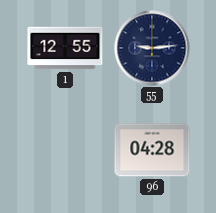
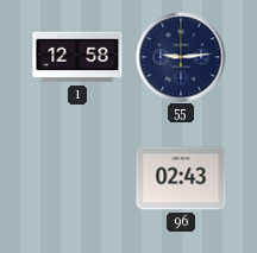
1: 12:55 -> 12:58
96: 04:28 -> 02:43
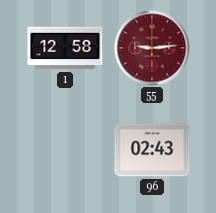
55 dial: navy -> burgundy
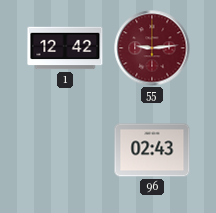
1: 12:58 -> 12:42
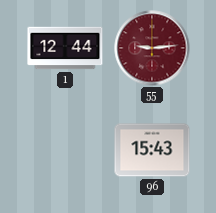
1: 12:42 -> 12:44
96: 02:43 -> 15:43
